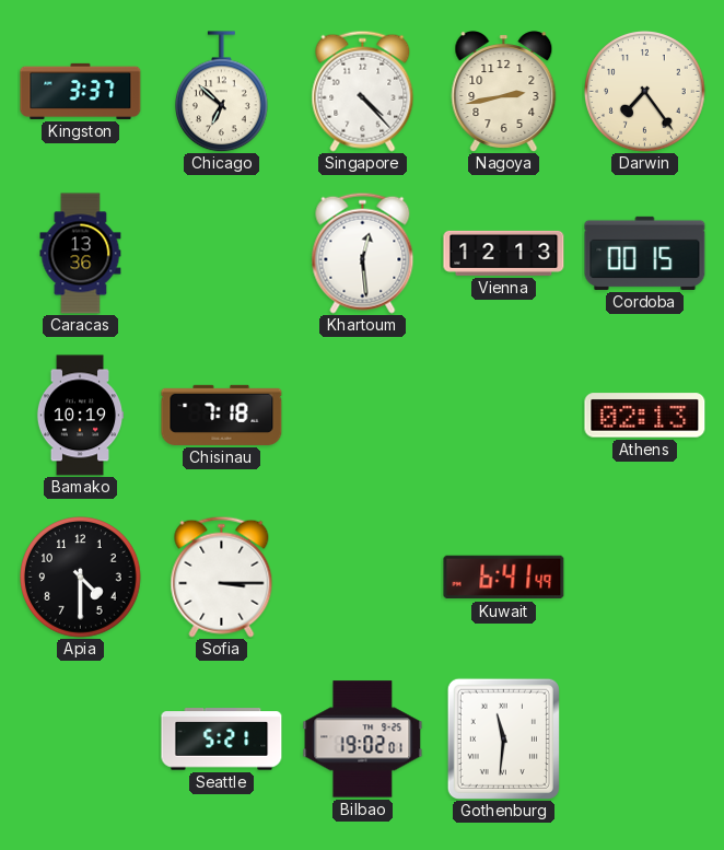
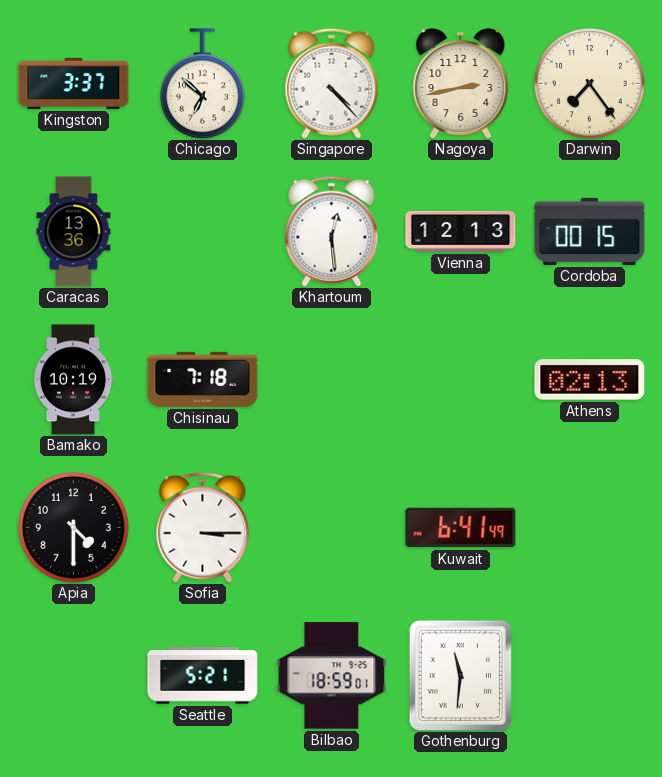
Bilbao: 19:02 -> 18:59
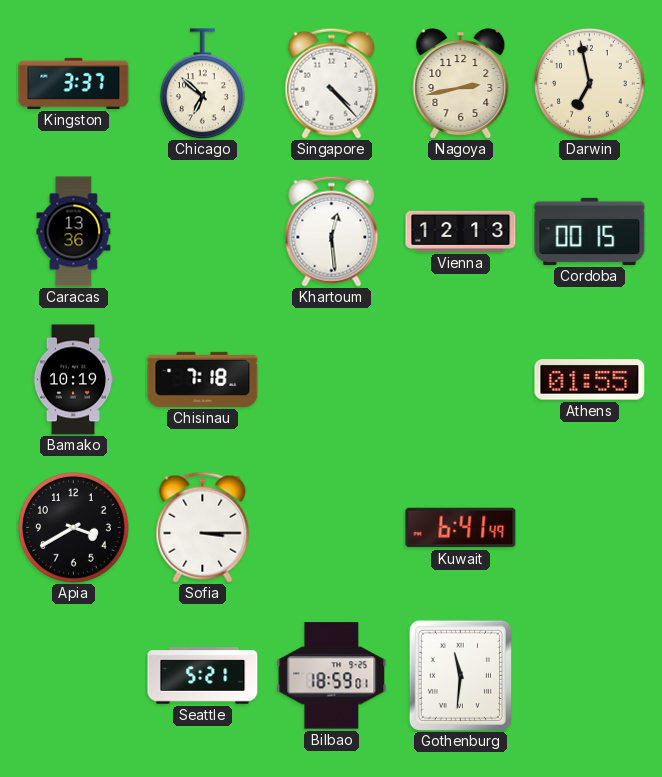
Darwin: 7:24 -> 6:58
Athens: 02:13 -> 01:55
Apia: 4:30 -> 3:40
